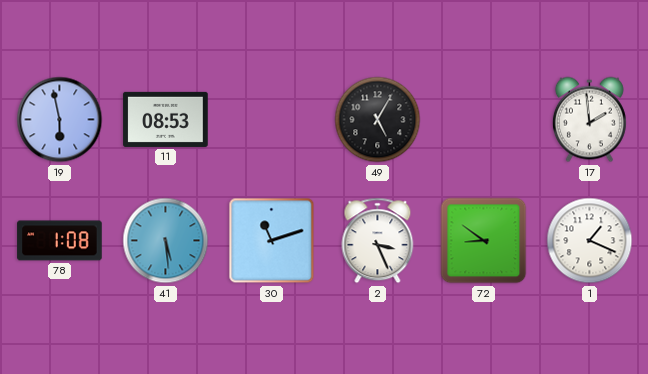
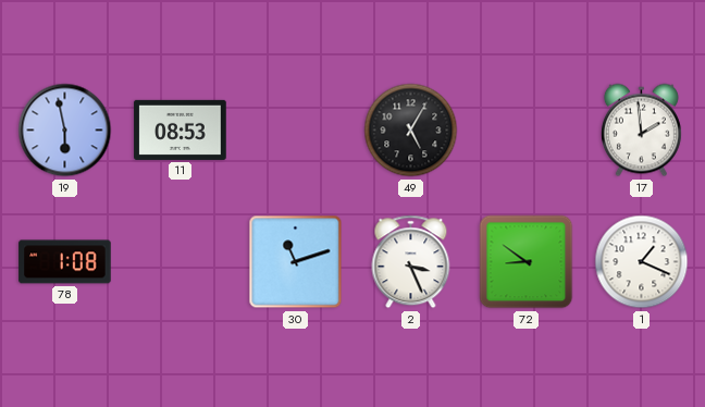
41: 5:29 -> none
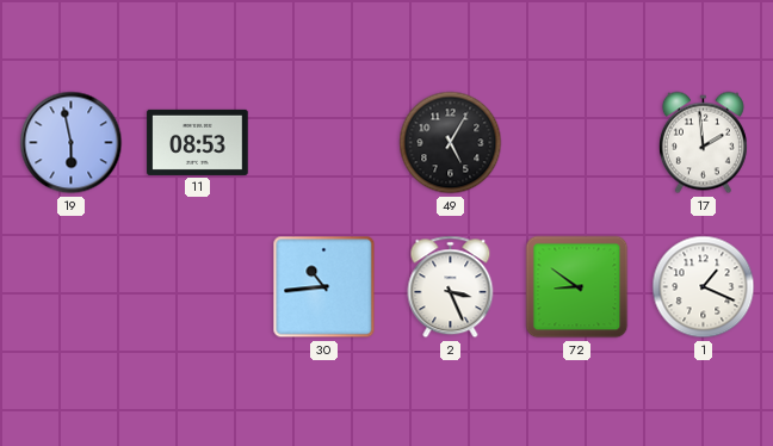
78: 1:08 -> none
30: 11:12 -> 10:44
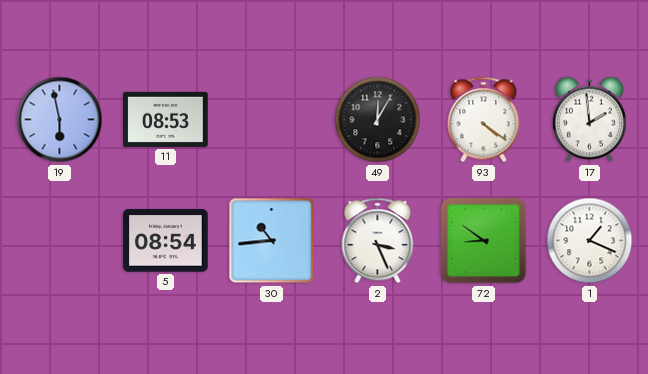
49: 5:05 -> 12:05
93: none -> 4:21
5: none -> 08:54
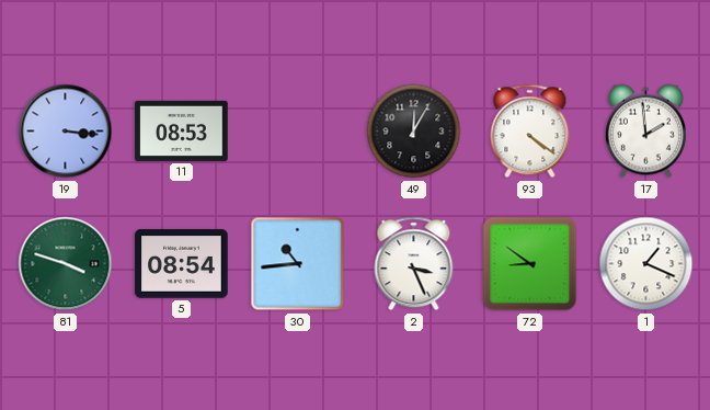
19: 5:58 -> 3:16
81: none -> 3:48
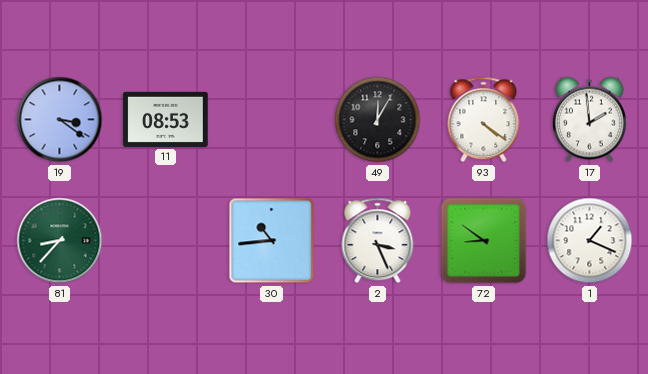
19: 3:16 -> 3:21
81: 3:48 -> 8:37
5: 08:54 -> none
